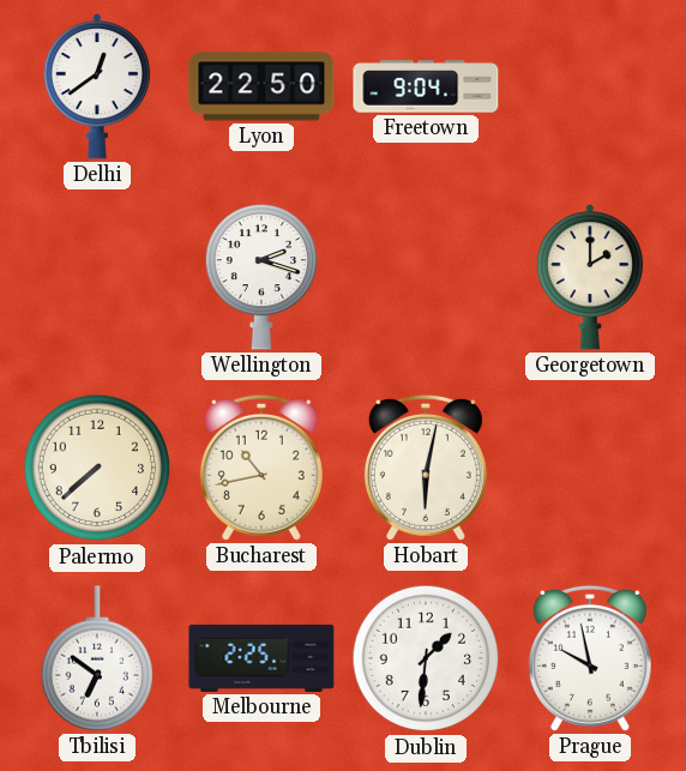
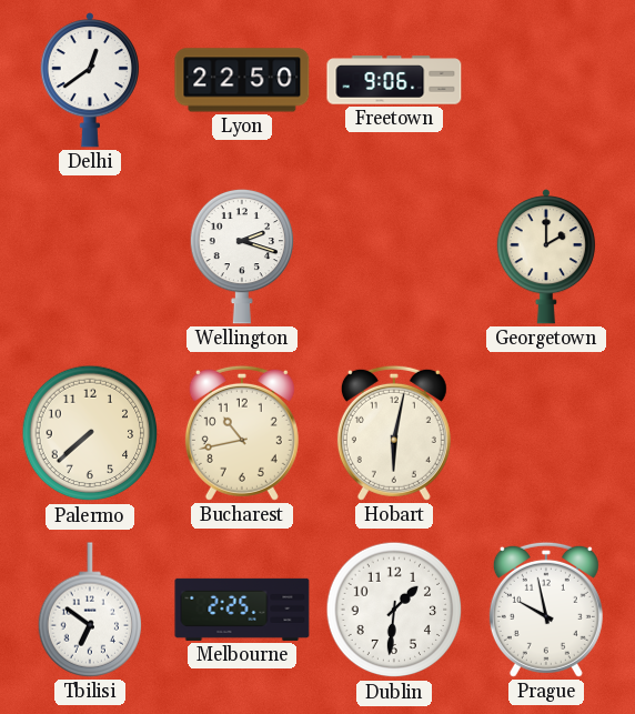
Freetown: 9:04 -> 9:06
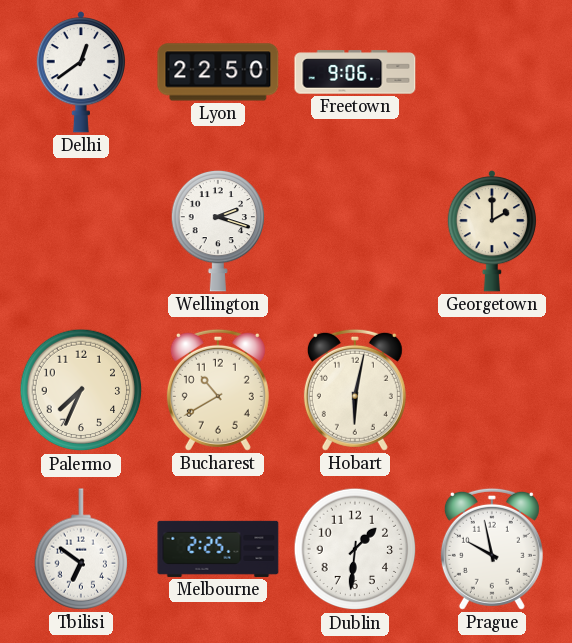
Palermo: 7:38 -> 7:34
Bucharest: 10:43 -> 10:40
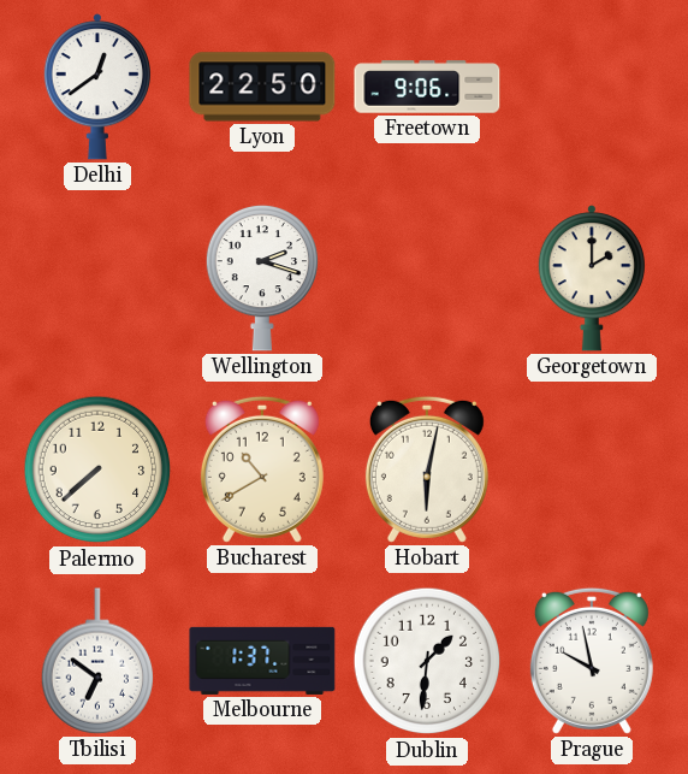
Palermo: 7:34 -> 7:38
Melbourne: 2:25 -> 1:37
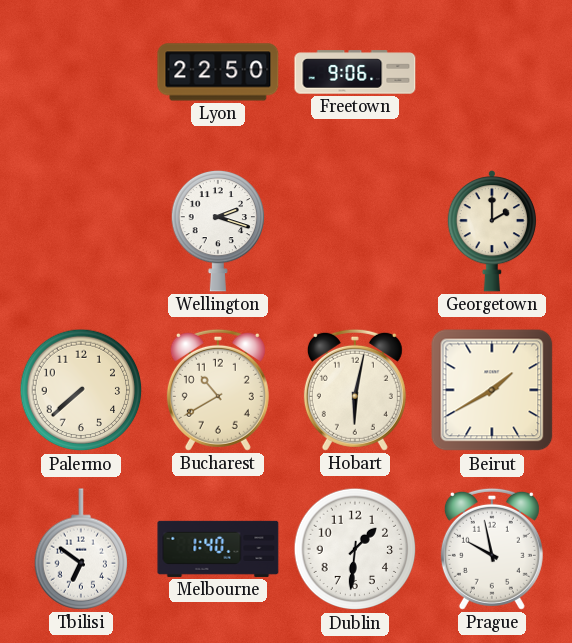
Delhi: 12:39 -> none
Beirut: none -> 1:40
Melbourne: 1:37 -> 1:40
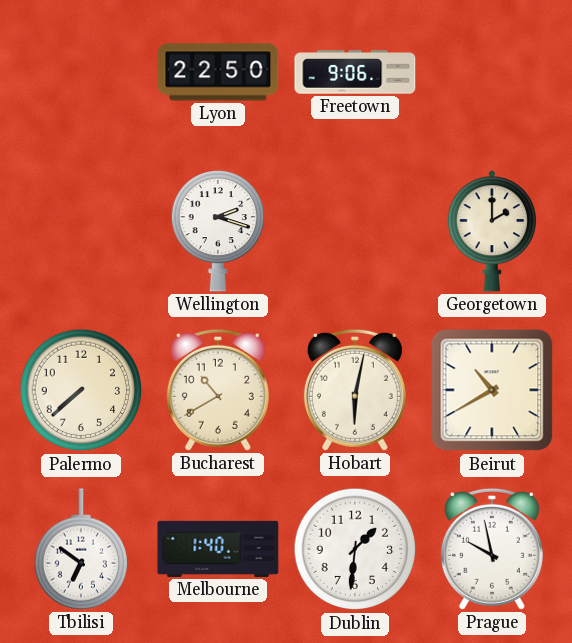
Beirut: 1:40 -> 10:40
